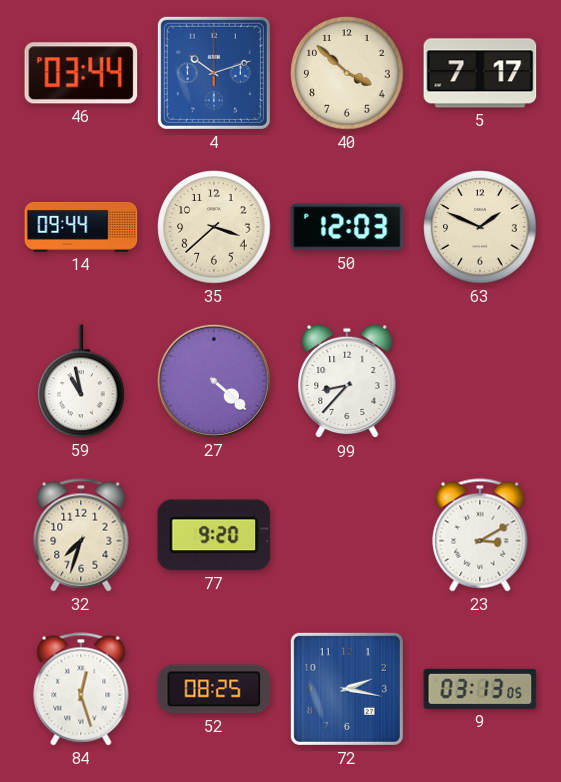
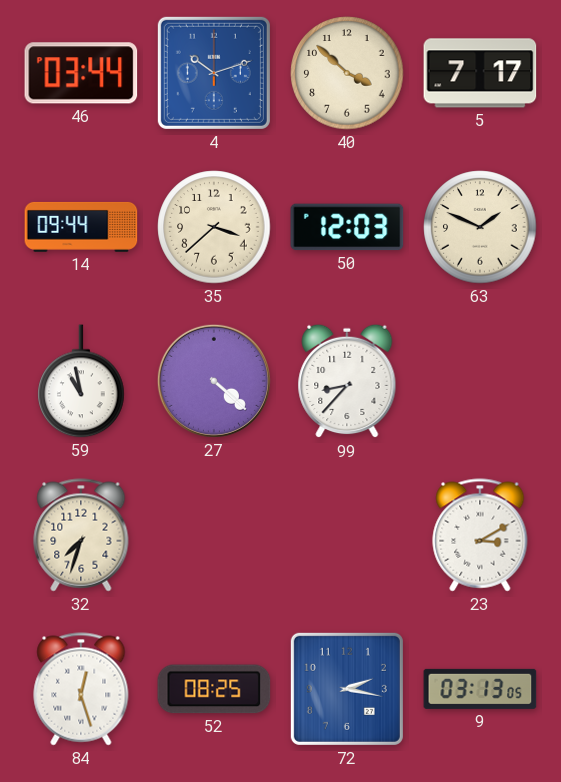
77: 9:20 -> none
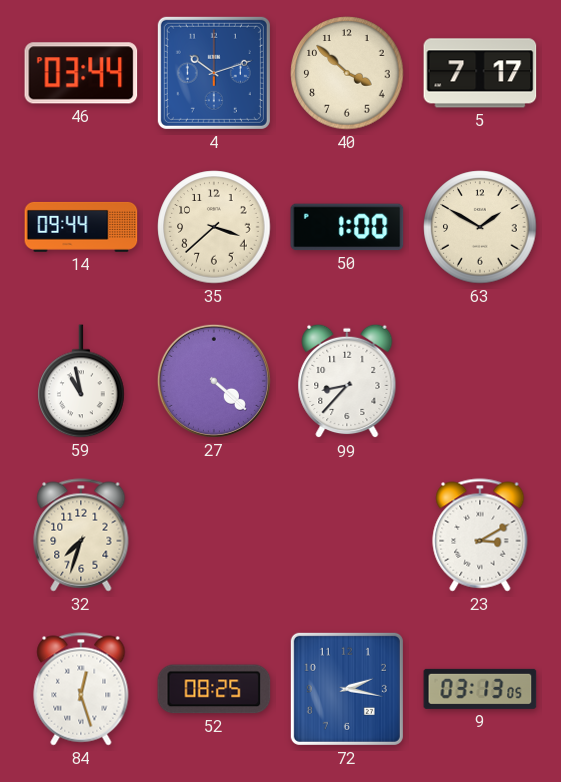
50: 12:03 -> 1:00
63: 1:49 -> 1:50
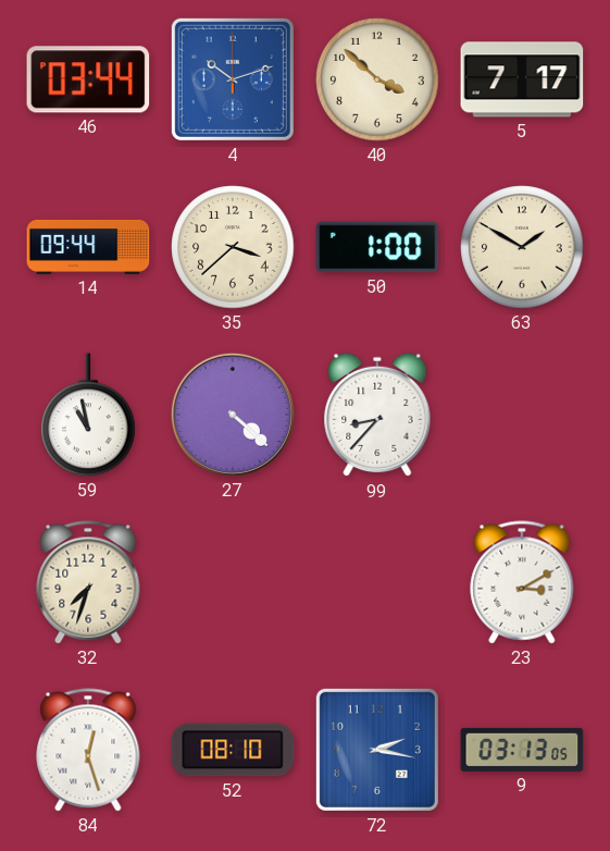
52: 08:25 -> 08:10
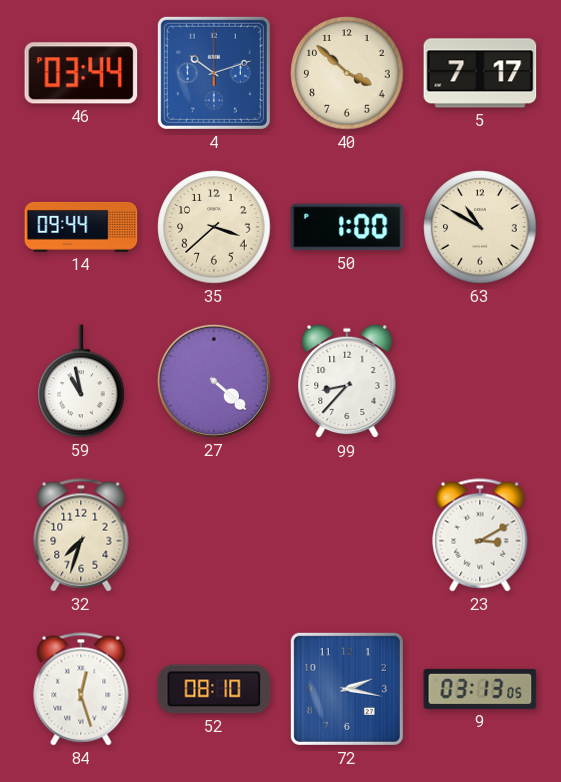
63: 1:50 -> 10:50
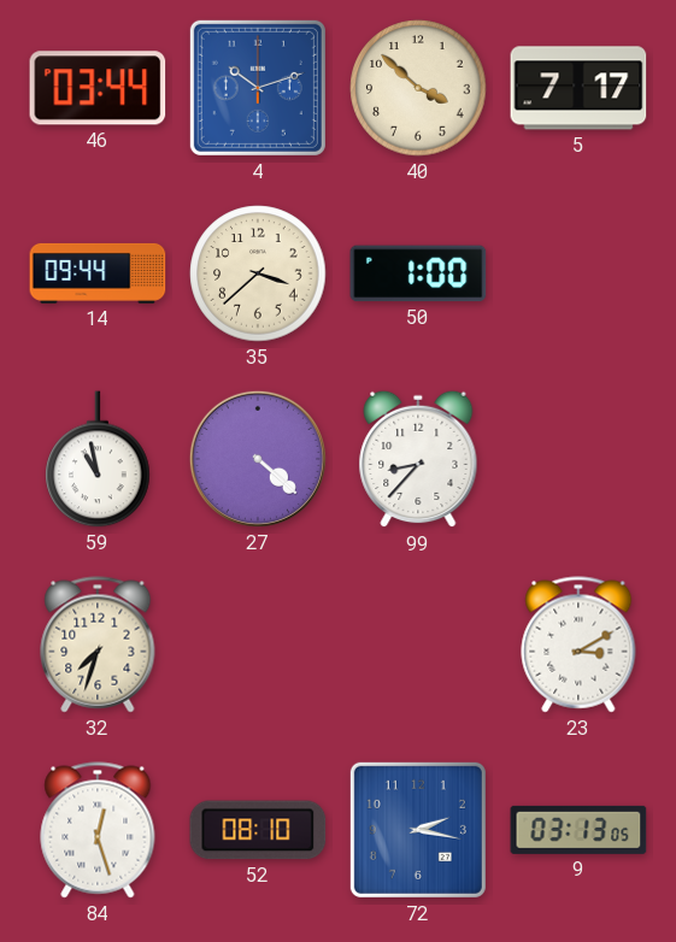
63: 10:50 -> none
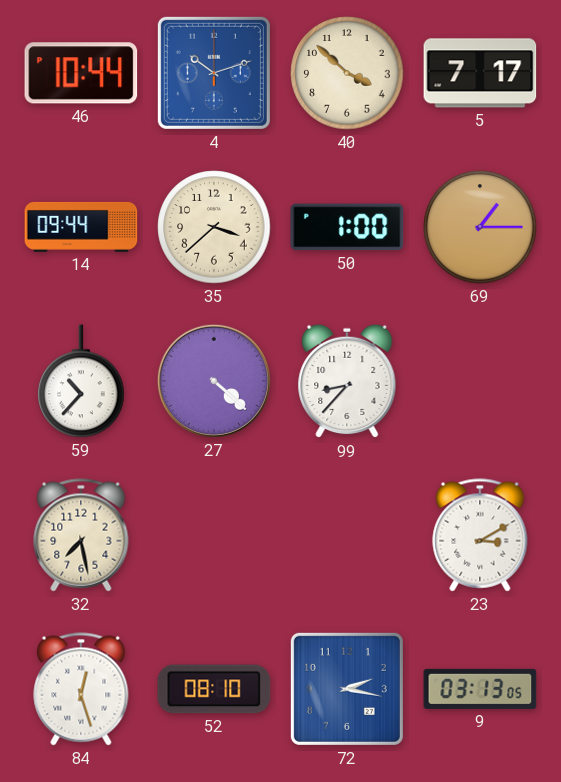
46: 03:44 -> 10:44
69: none -> 1:15
59: 10:58 -> 10:37
32: 7:33 -> 7:28
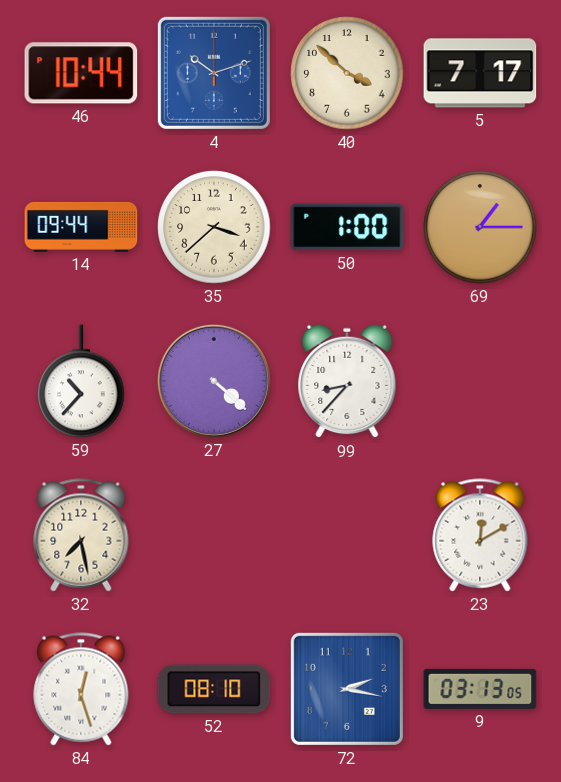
23: 3:10 -> 12:10
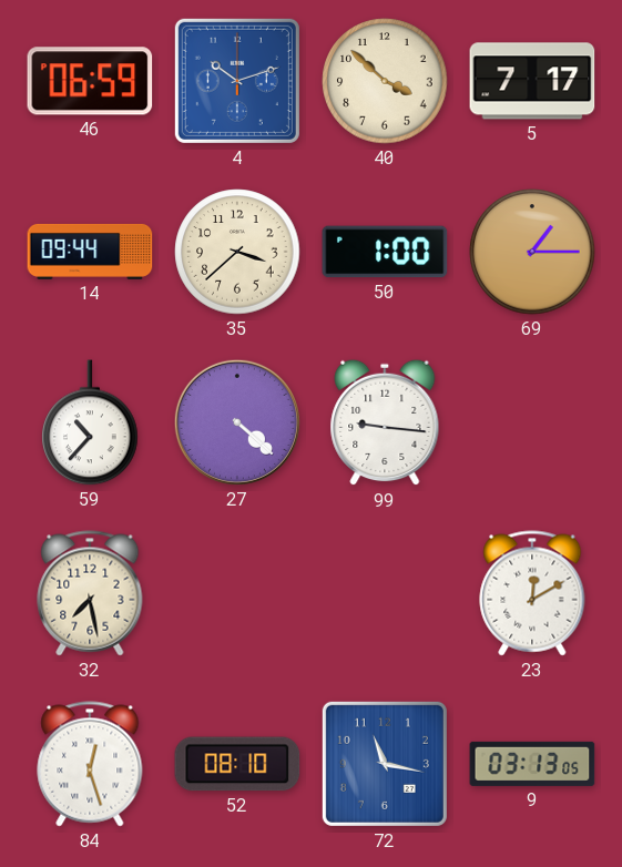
46: 10:44 -> 06:59
99: 8:37 -> 9:16
72: 2:17 -> 11:17
